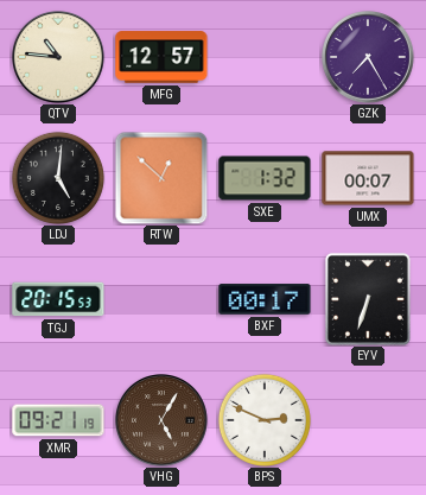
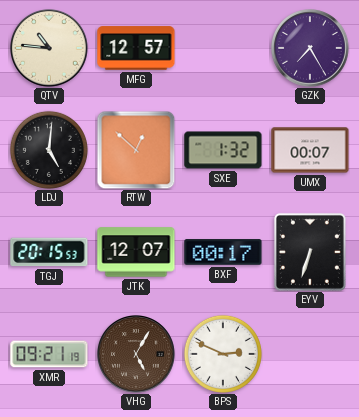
JTK: none -> 12:07
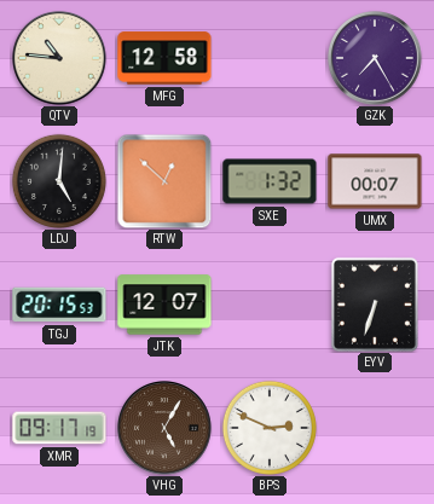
MFG: 12:57 -> 12:58
BXF: 00:17 -> none
XMR: 09:21 -> 09:17
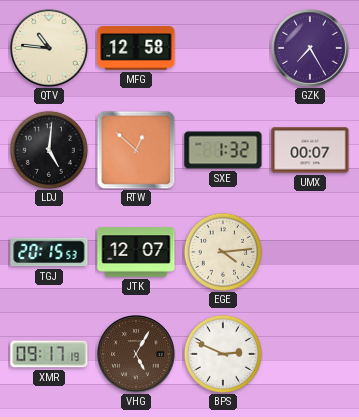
EGE: none -> 4:14
EYV: 6:33 -> none
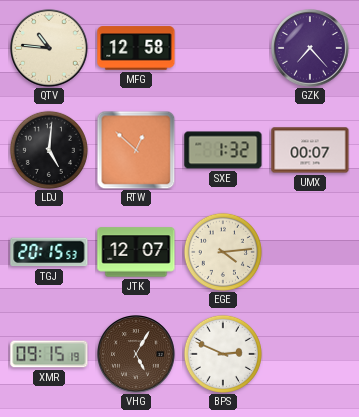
GZK: 7:25 -> 7:23
XMR: 09:17 -> 09:15
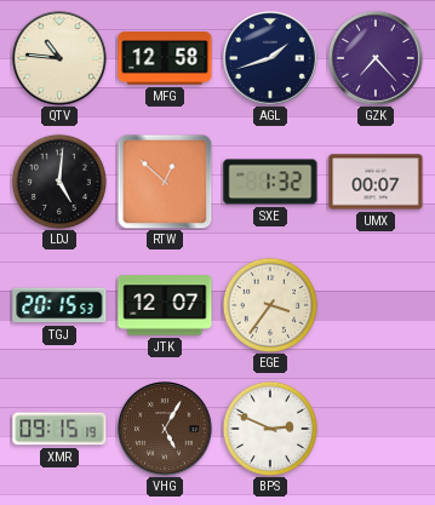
AGL: none -> 1:42
EGE: 4:14 -> 3:36
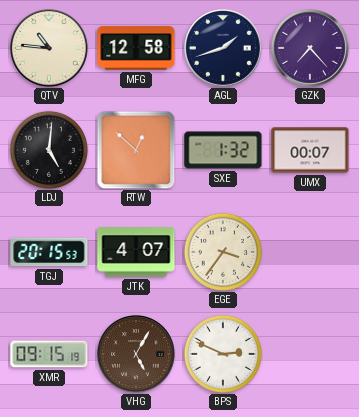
JTK: 12:07 -> 4:07
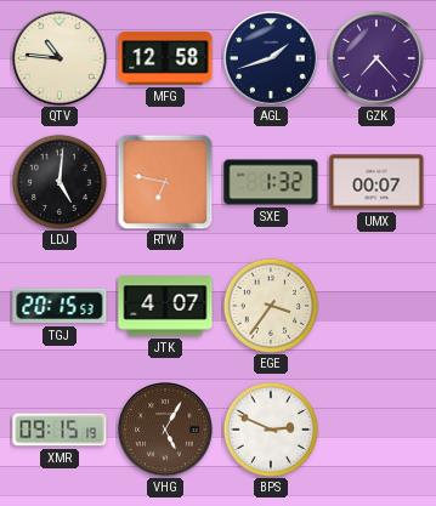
RTW: 12:52 -> 6:47
